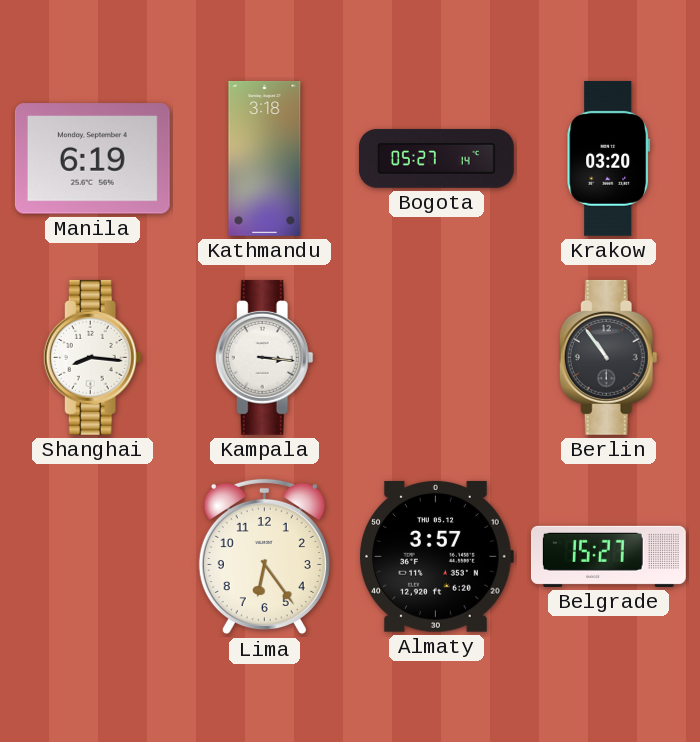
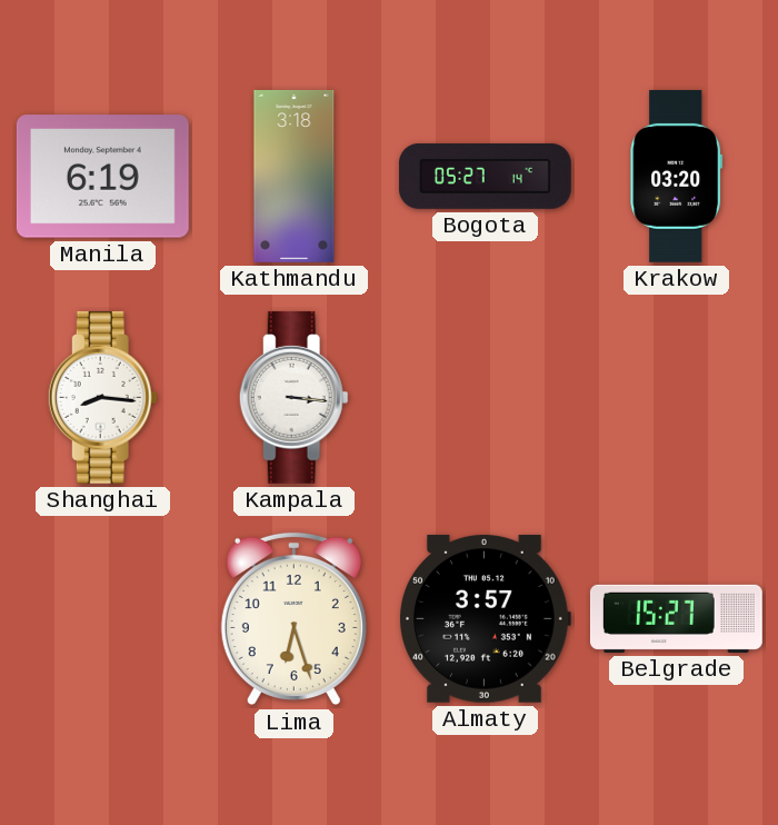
Berlin: 10:54 -> none
Lima: 6:24 -> 6:27
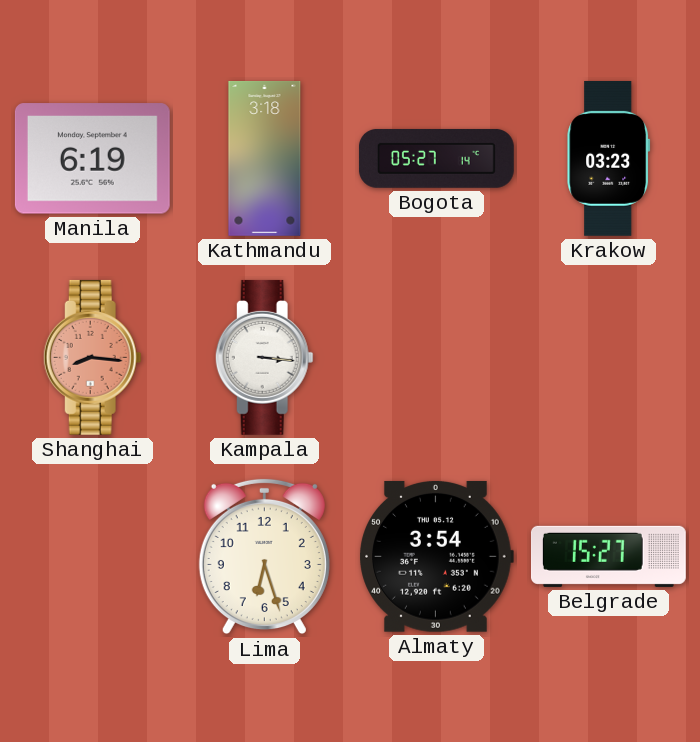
Krakow: 03:20 -> 03:23
Shanghai dial: white -> salmon
Almaty: 3:57 -> 3:54
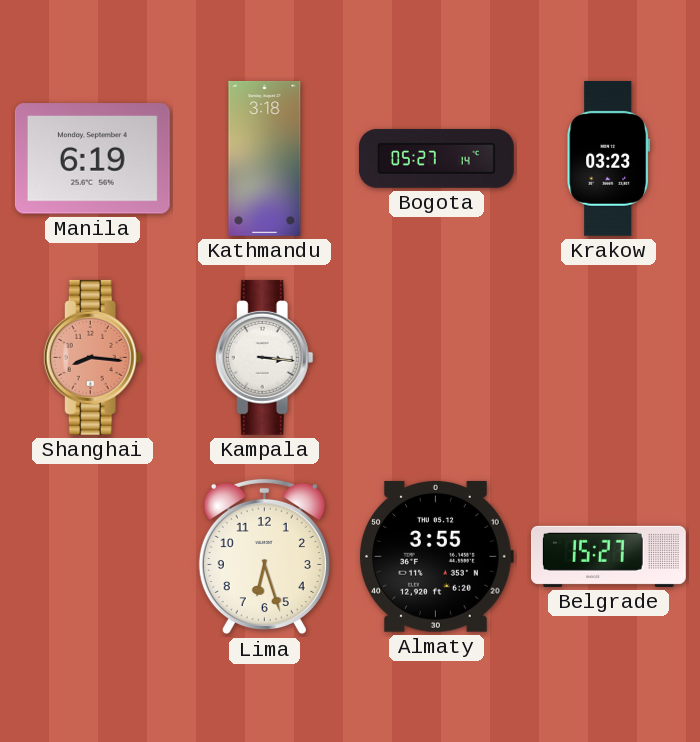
Almaty: 3:54 -> 3:55
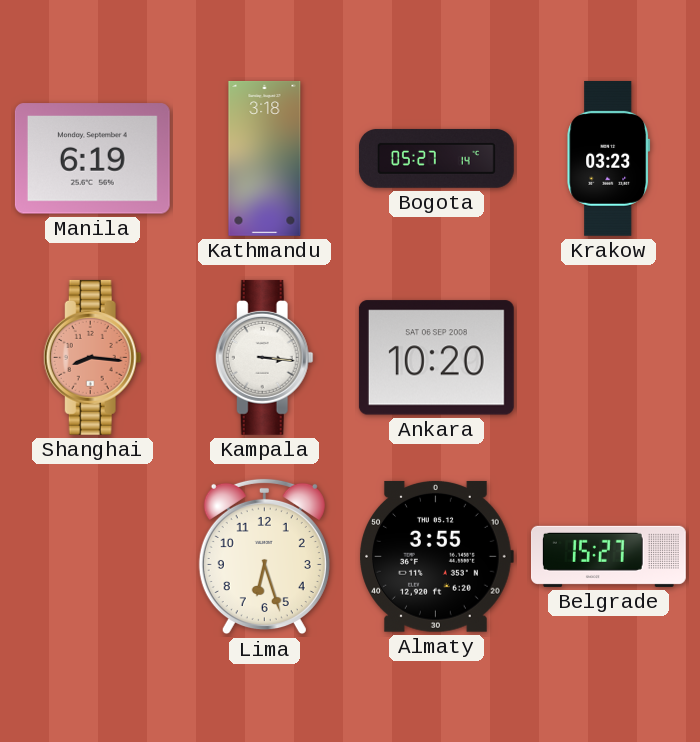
Ankara: none -> 10:20
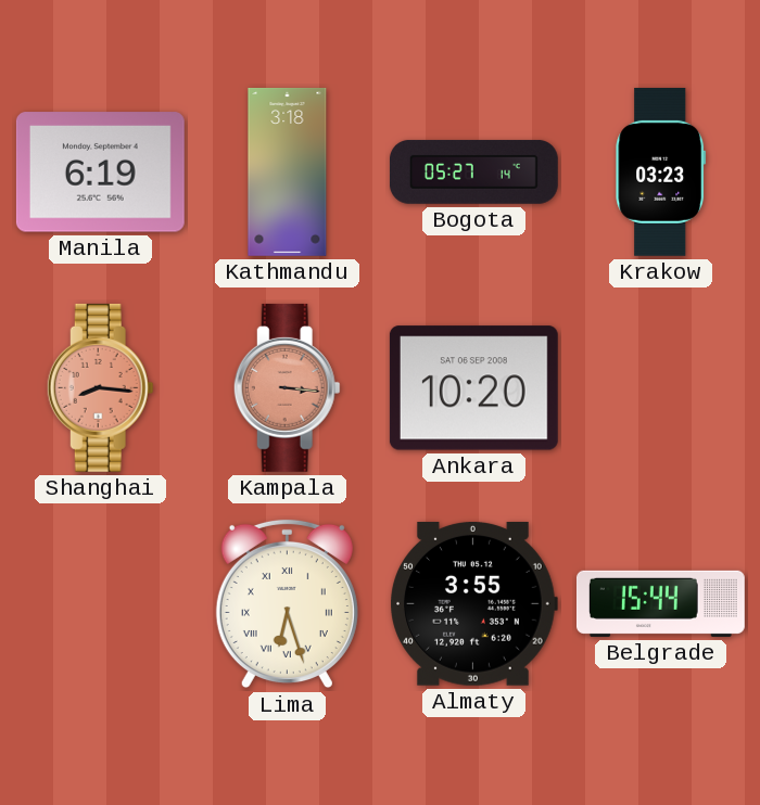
Kampala dial: white -> salmon
Lima numerals: Arabic -> Roman
Belgrade: 15:27 -> 15:44
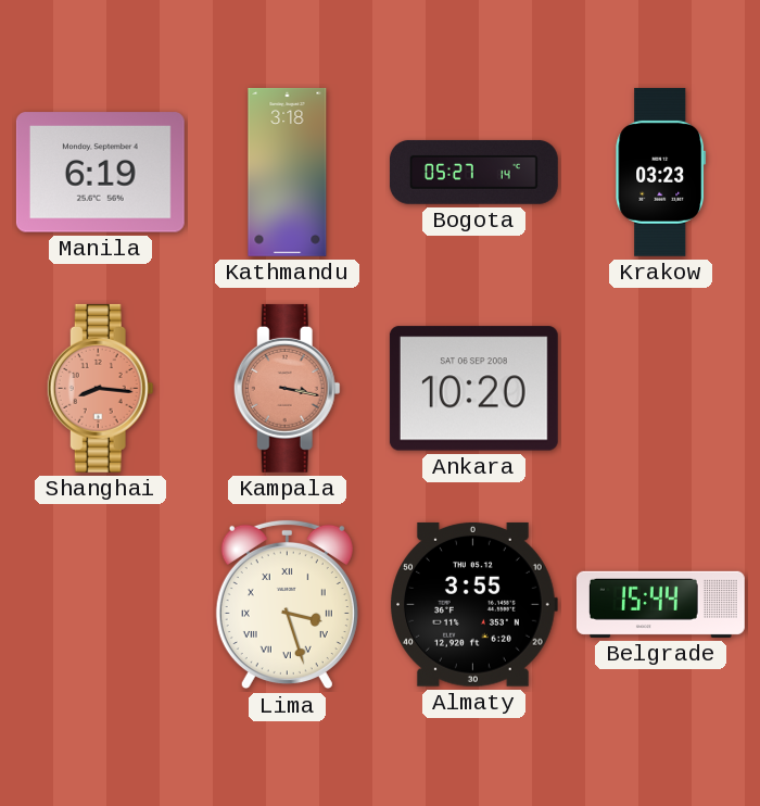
Kampala: 3:16 -> 3:17
Lima: 6:27 -> 3:27
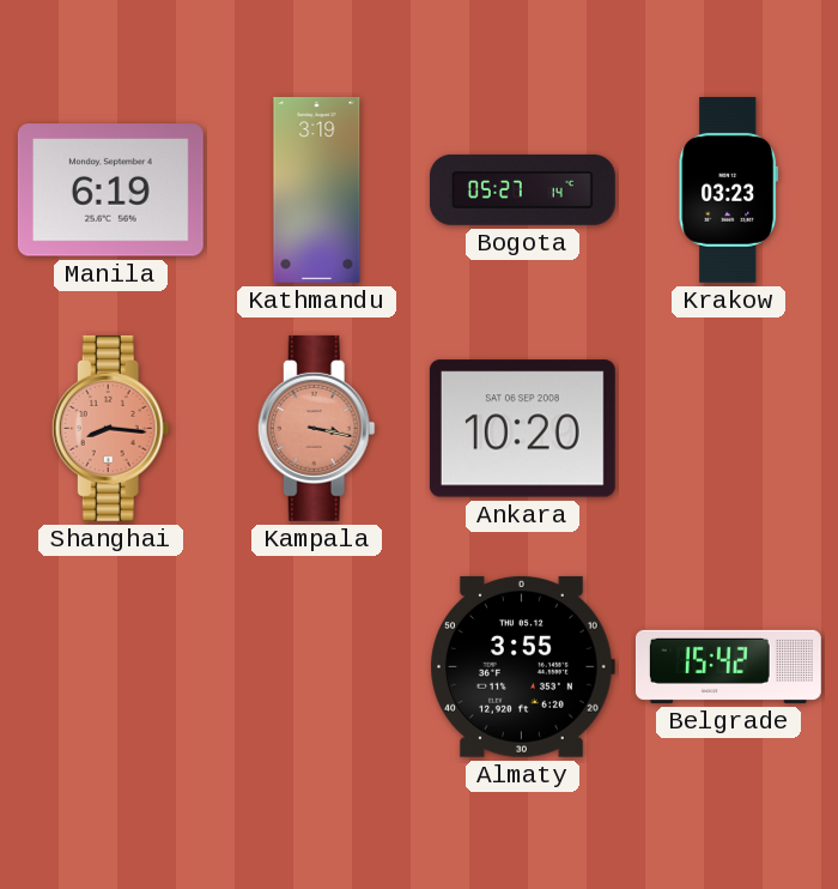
Kathmandu: 3:18 -> 3:19
Lima: 3:27 -> none
Belgrade: 15:44 -> 15:42
